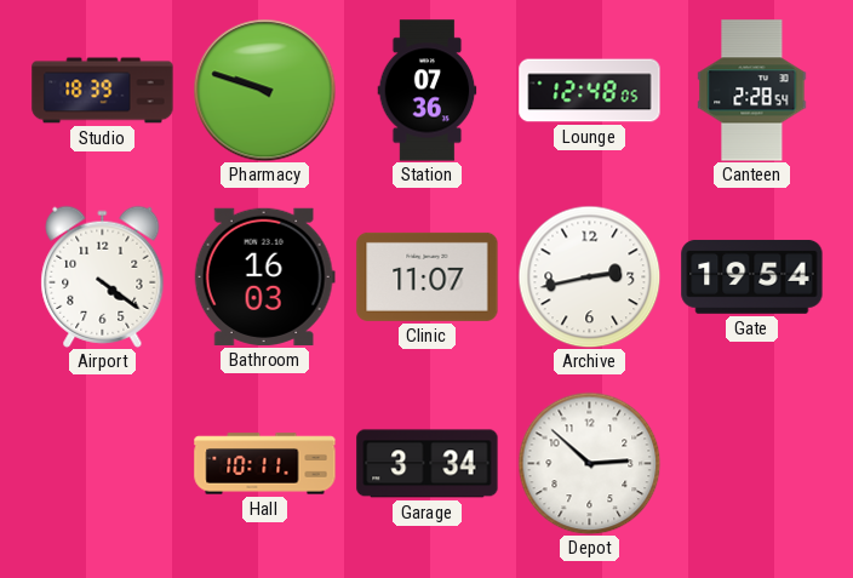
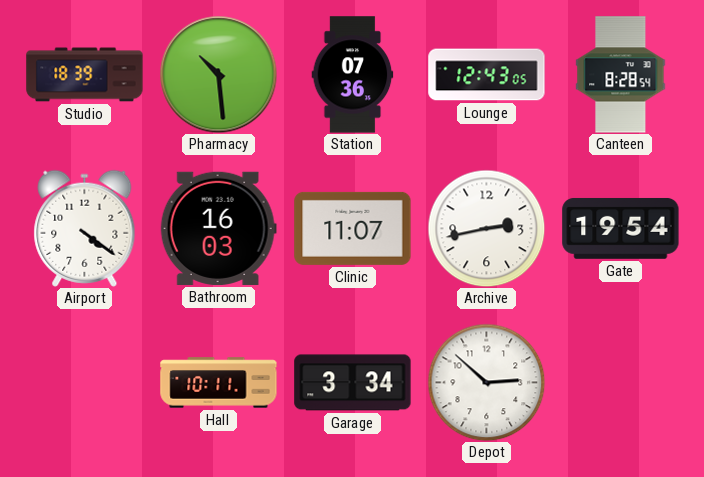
Pharmacy: 9:48 -> 10:29
Lounge: 12:48 -> 12:43
Canteen: 2:28 -> 8:28
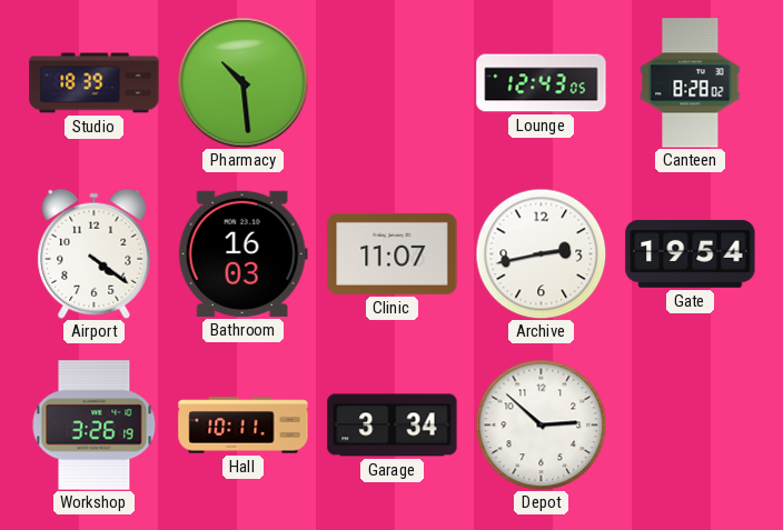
Station: 07:36 -> none
Canteen: 8:28:54 -> 8:28:02
Workshop: none -> 3:26
